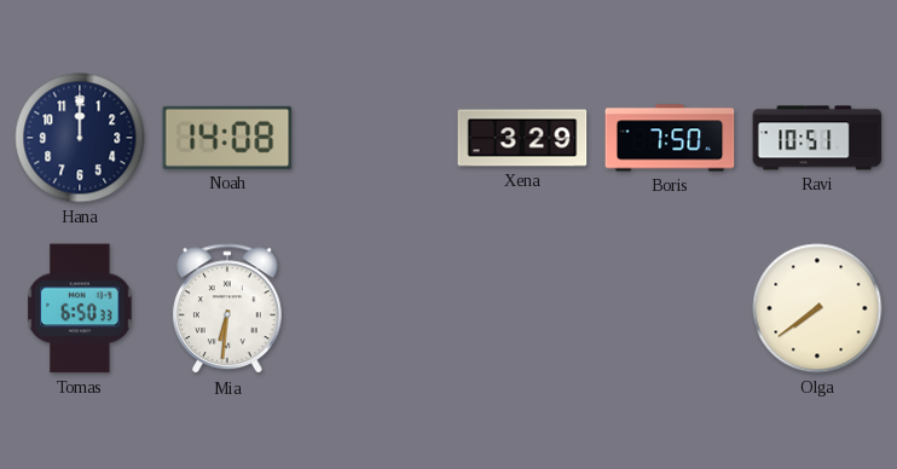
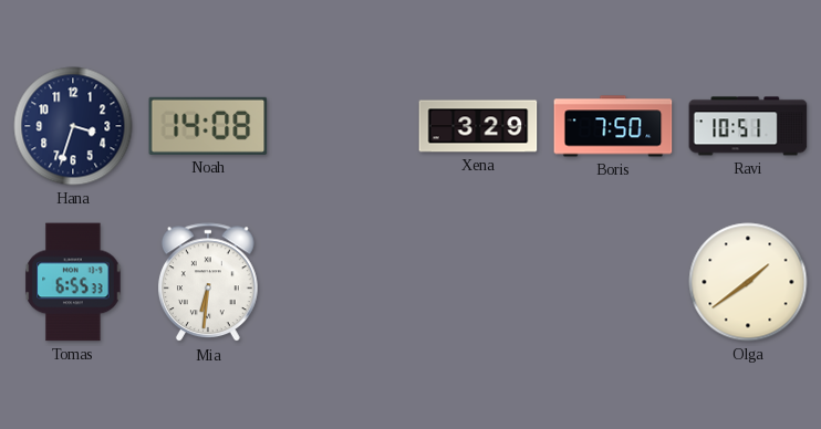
Hana: 12:00 -> 3:33
Tomas: 6:50 -> 6:55
Olga: 7:39 -> 1:39
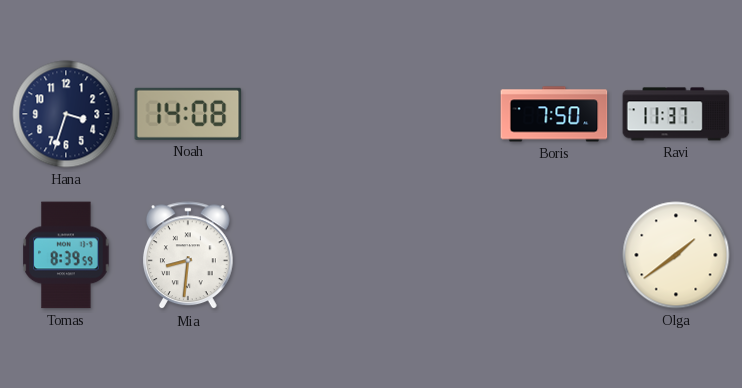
Xena: 3:29 -> none
Ravi: 10:51 -> 11:37
Tomas: 6:55 -> 8:39
Mia: 6:31 -> 8:31
